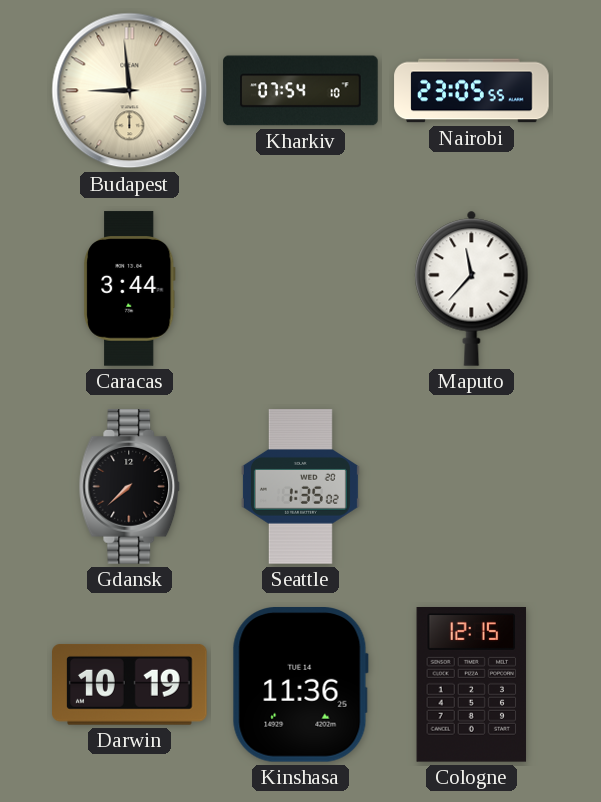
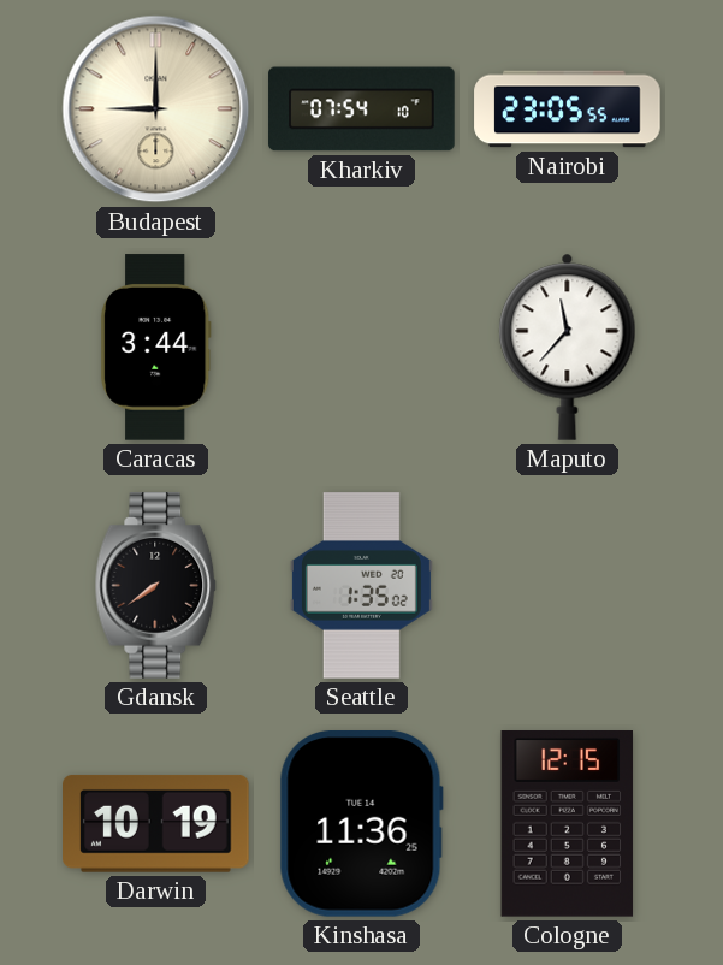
Budapest: 8:59 -> 9:00
Gdansk: 7:38 -> 7:39
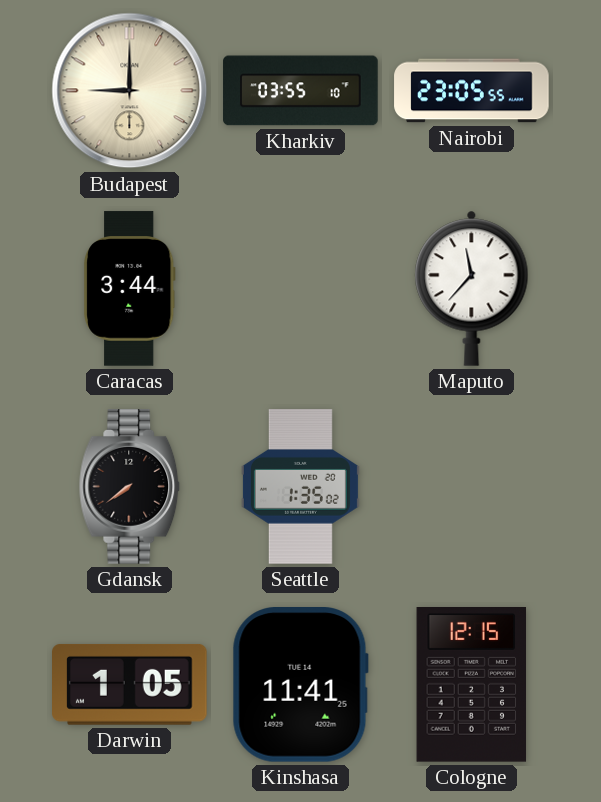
Kharkiv: 07:54 -> 03:55
Darwin: 10:19 -> 1:05
Kinshasa: 11:36 -> 11:41
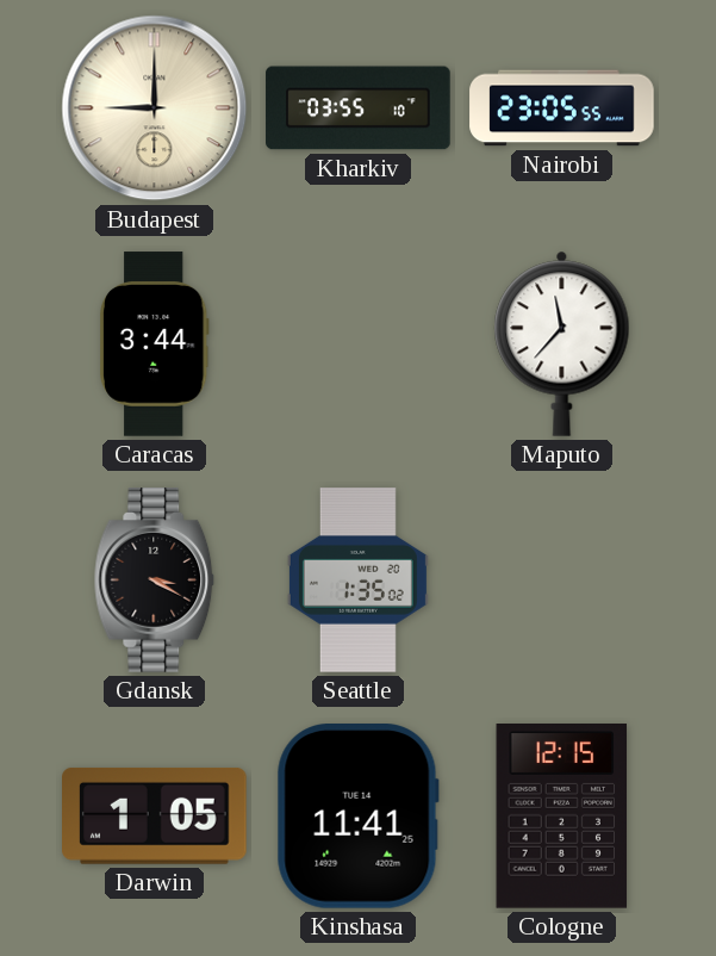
Gdansk: 7:39 -> 3:20
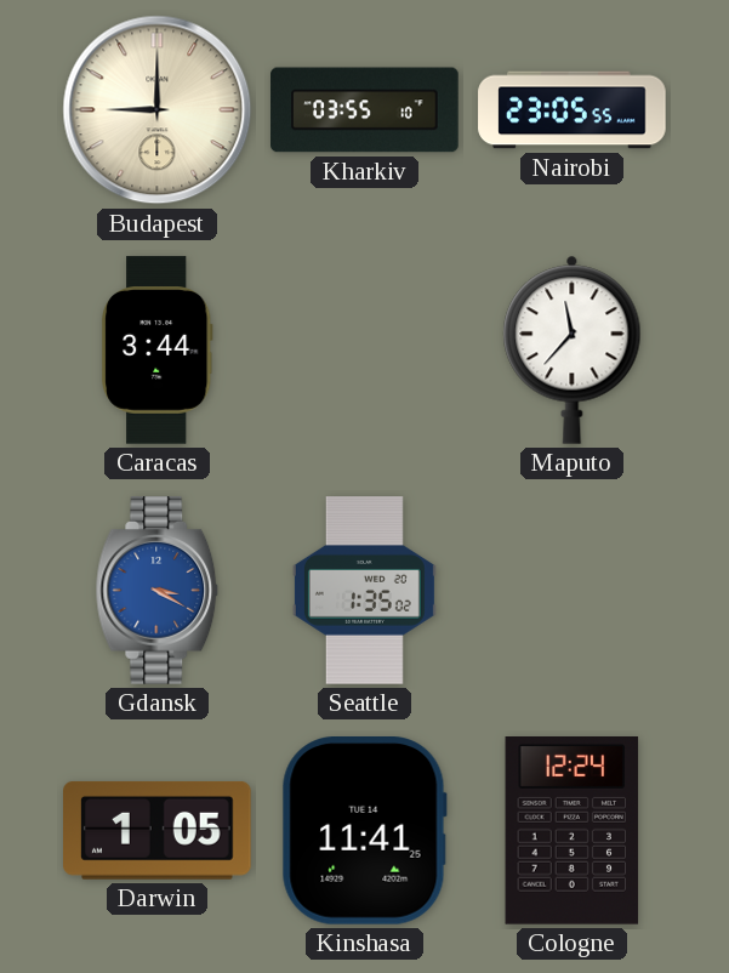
Gdansk dial: black -> blue
Cologne: 12:15 -> 12:24
